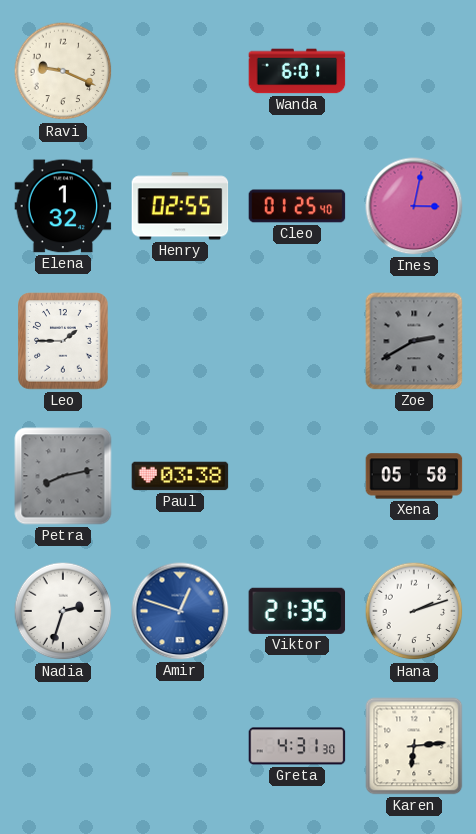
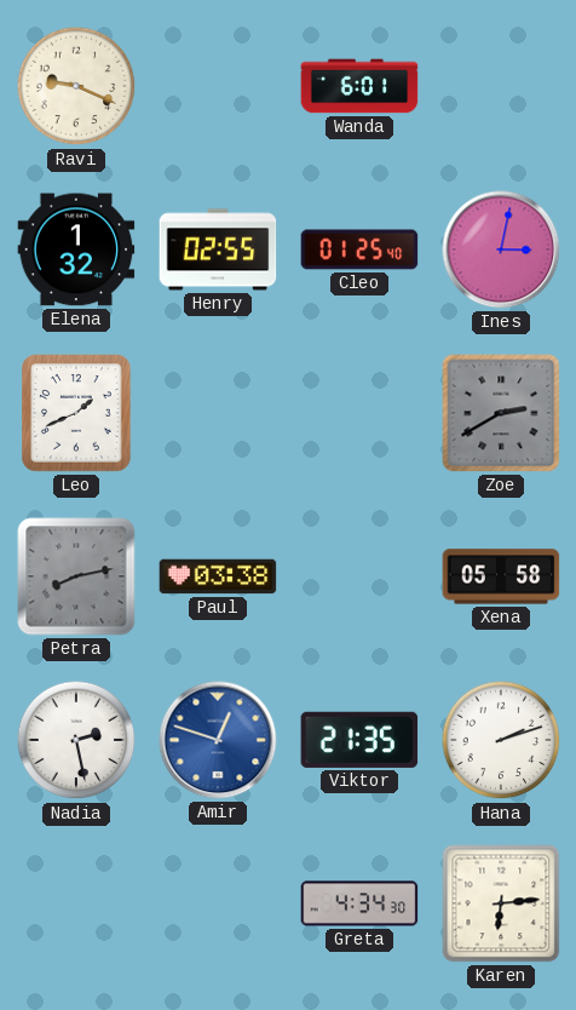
Leo: 1:45 -> 1:41
Nadia: 2:33 -> 2:28
Greta: 4:31 -> 4:34
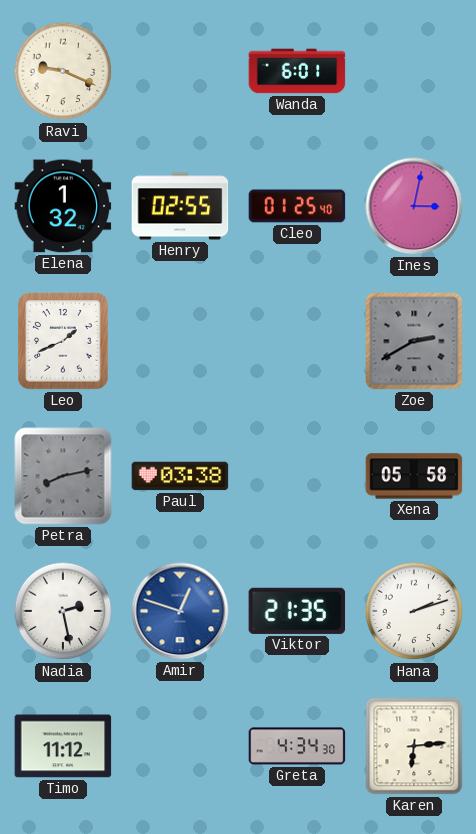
Timo: none -> 11:12
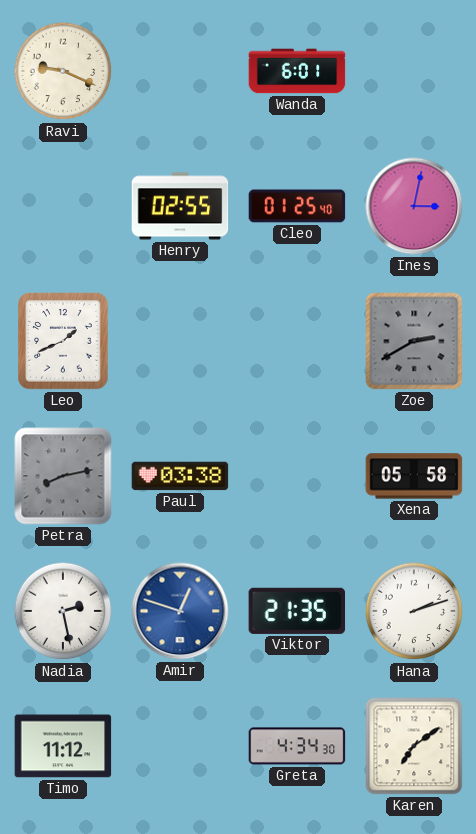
Elena: 1:32 -> none
Karen: 6:14 -> 7:09
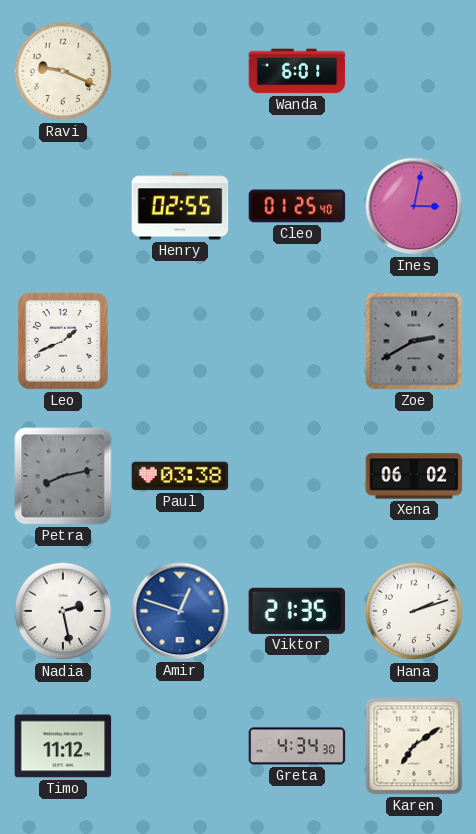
Xena: 05:58 -> 06:02
